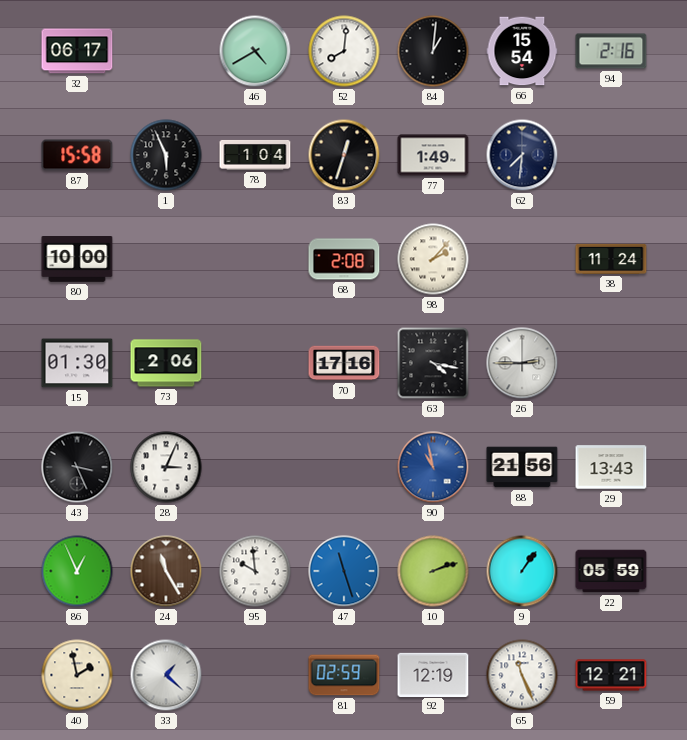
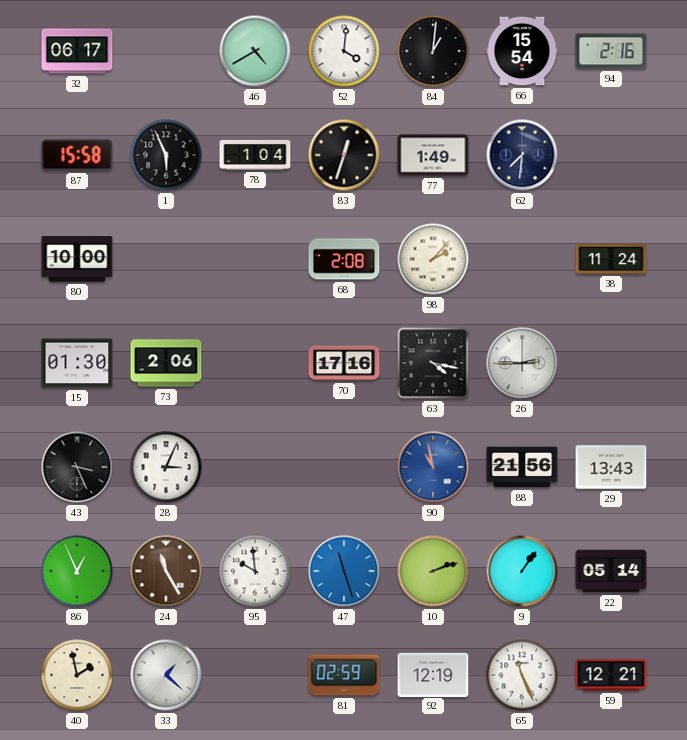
52: 8:01 -> 4:01
22: 05:59 -> 05:14
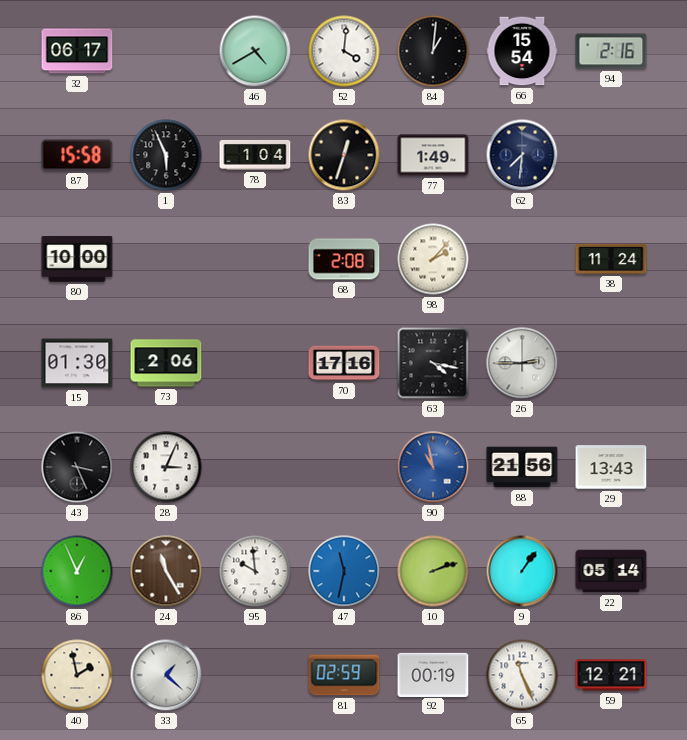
47: 11:27 -> 11:32
92: 12:19 -> 00:19
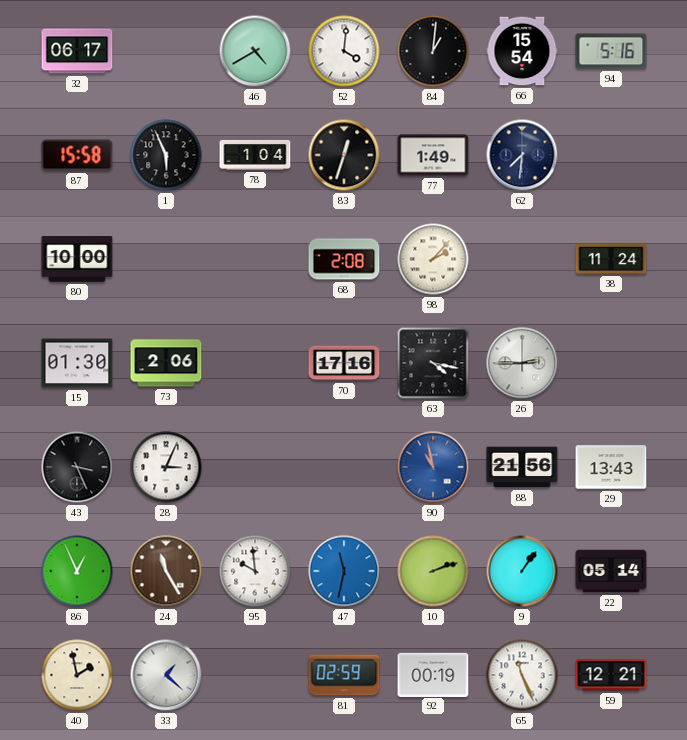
94: 2:16 -> 5:16
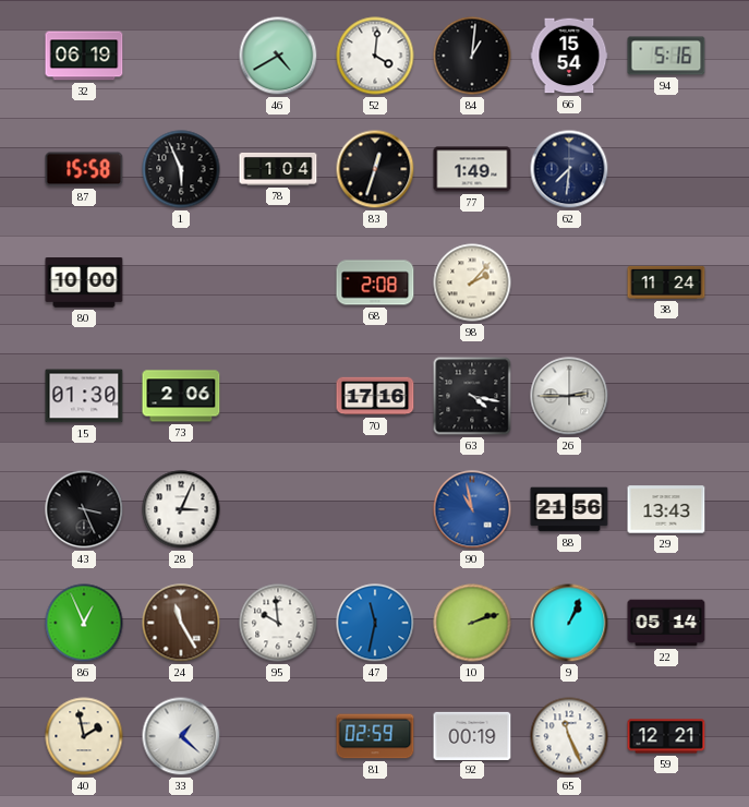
32: 06:17 -> 06:19
9: 1:06 -> 1:04
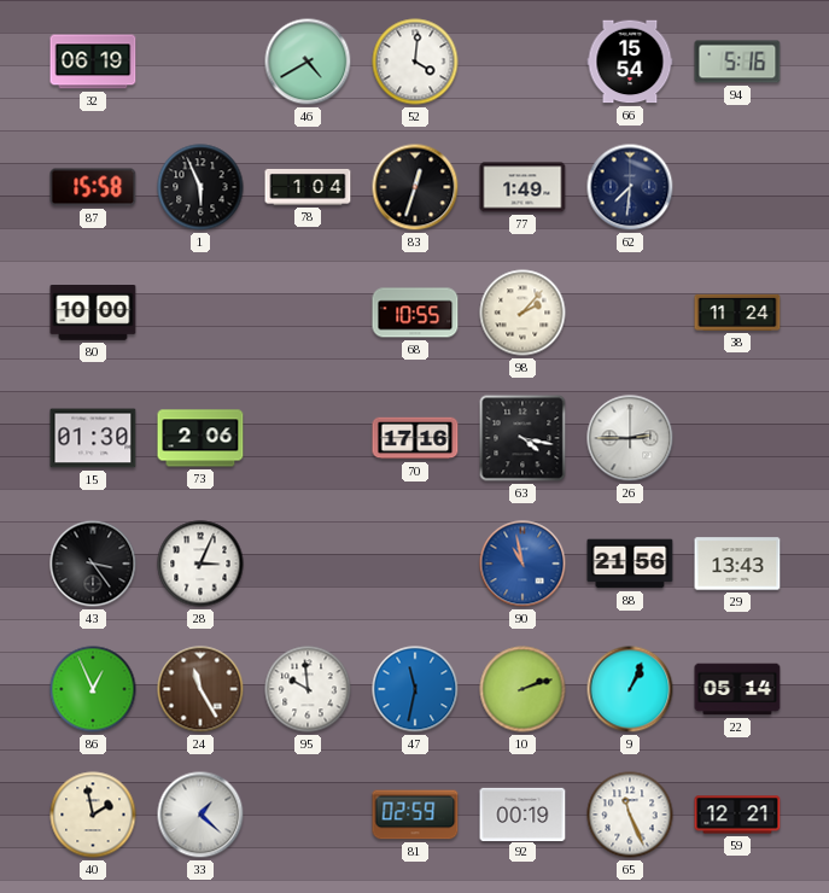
84: 1:01 -> none
68: 2:08 -> 10:55
43: 3:26 -> 3:24
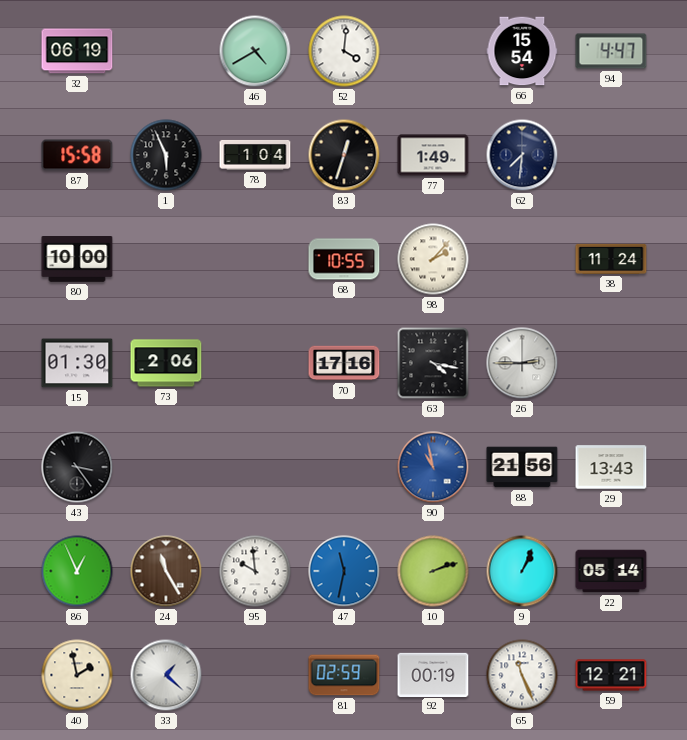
94: 5:16 -> 4:47
28: 3:04 -> none
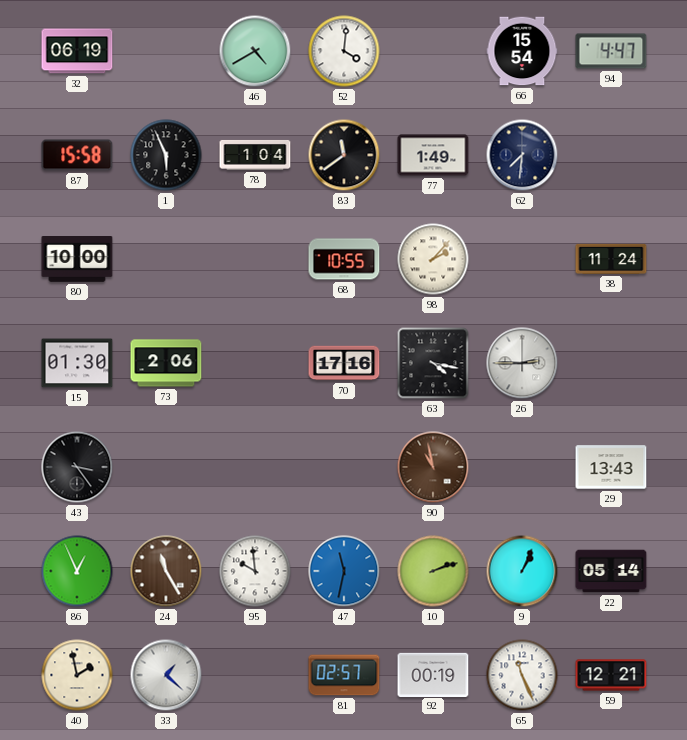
83: 12:33 -> 11:39
90 dial: blue -> brown
88: 21:56 -> none
81: 02:59 -> 02:57
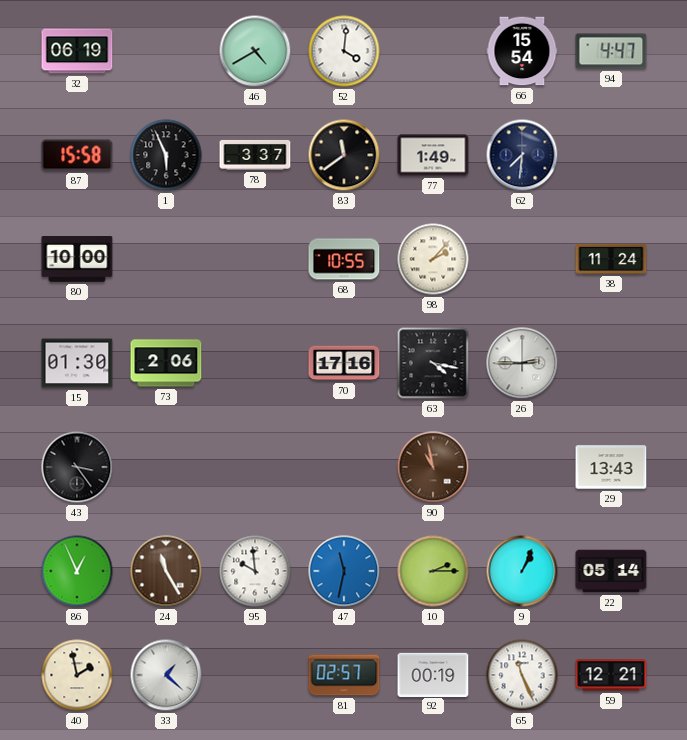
78: 1:04 -> 3:37
10: 2:12 -> 2:15
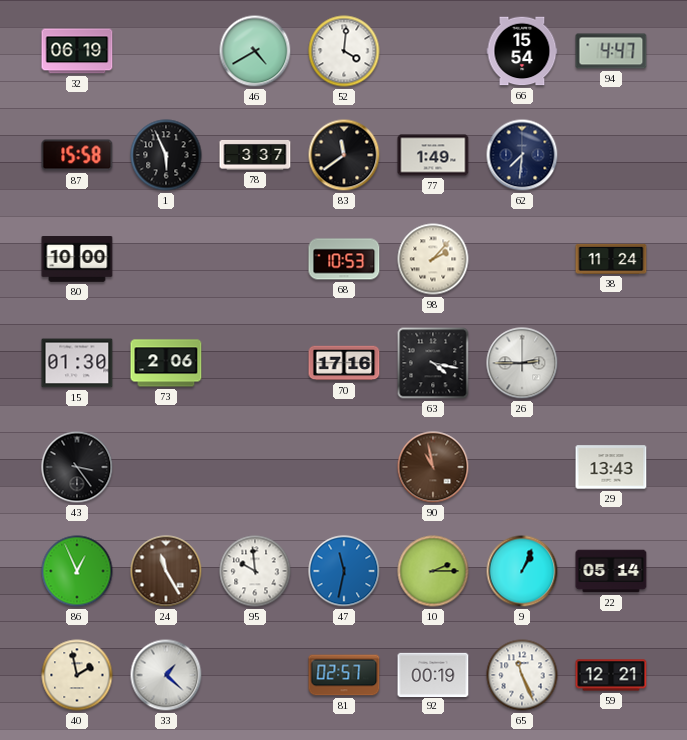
68: 10:55 -> 10:53
